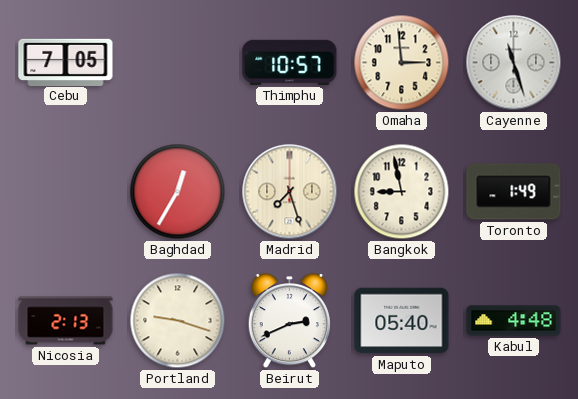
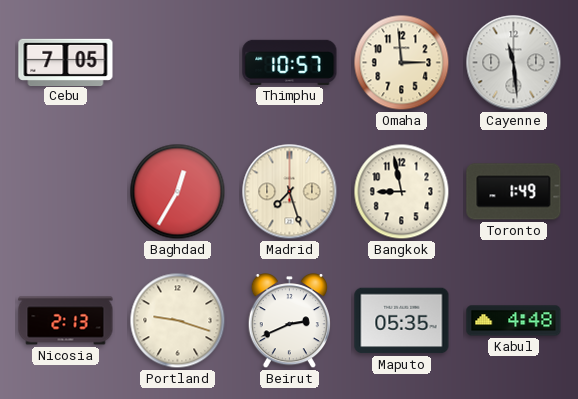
Cayenne: 11:27 -> 11:29
Maputo: 05:40 -> 05:35
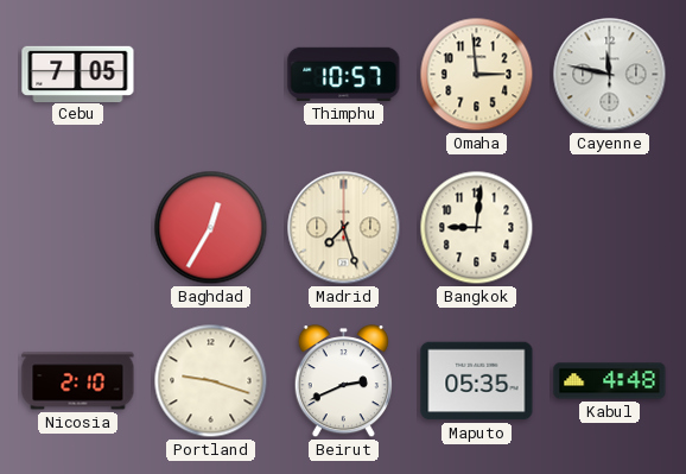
Cayenne: 11:29 -> 11:47
Bangkok: 8:58 -> 9:01
Toronto: 1:49 -> none
Nicosia: 2:13 -> 2:10
